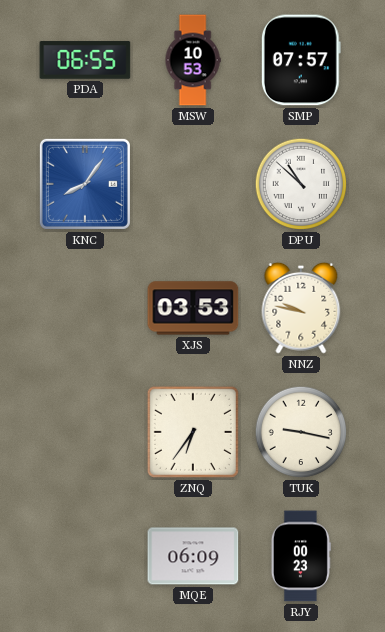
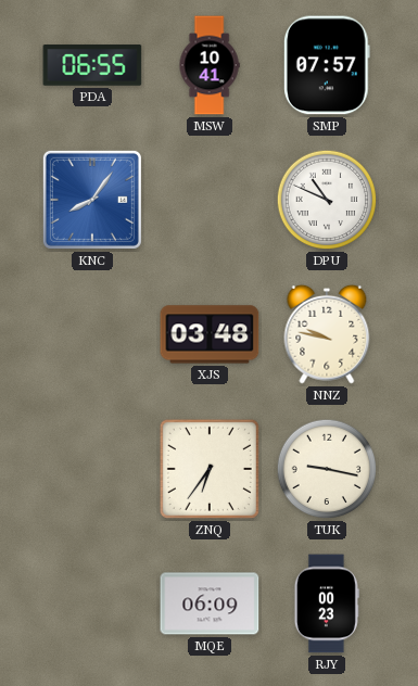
MSW: 10:53 -> 10:41
DPU: 10:52 -> 10:49
XJS: 03:53 -> 03:48
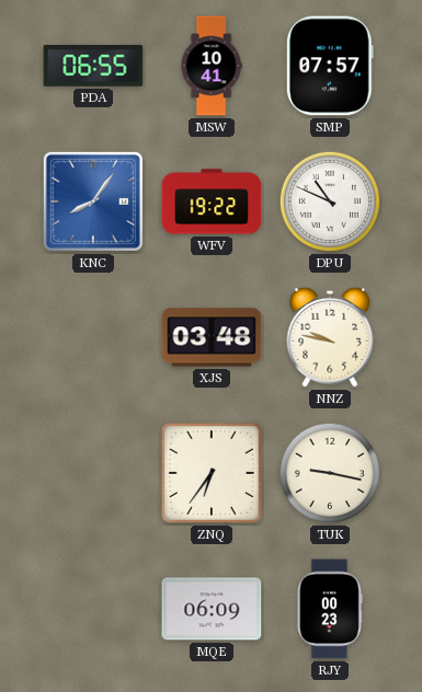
WFV: none -> 19:22
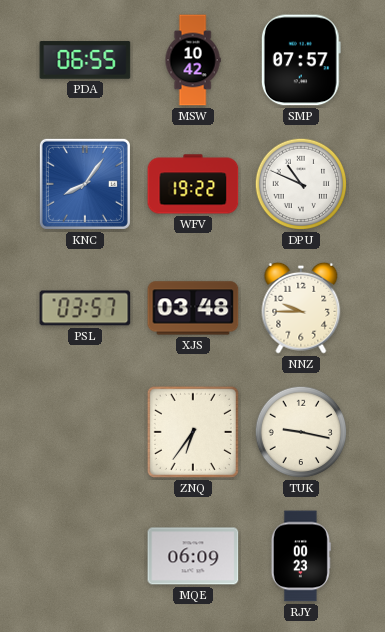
MSW: 10:41 -> 10:42
PSL: none -> 03:57
NNZ: 9:47 -> 9:45
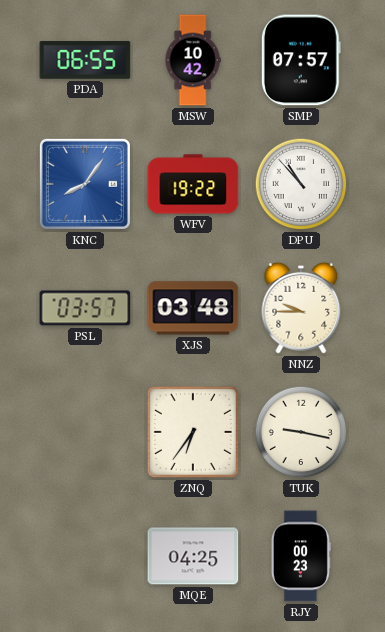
DPU: 10:49 -> 10:53
MQE: 06:09 -> 04:25
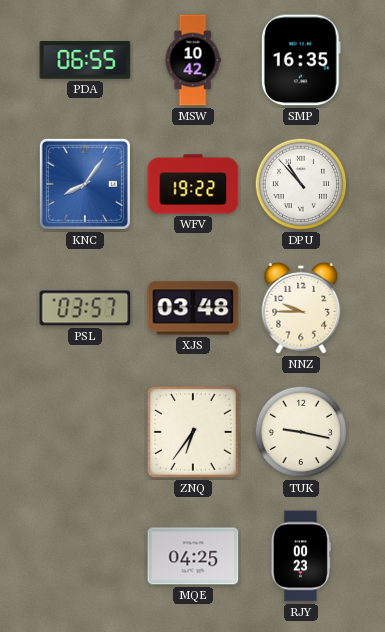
SMP: 07:57 -> 16:35
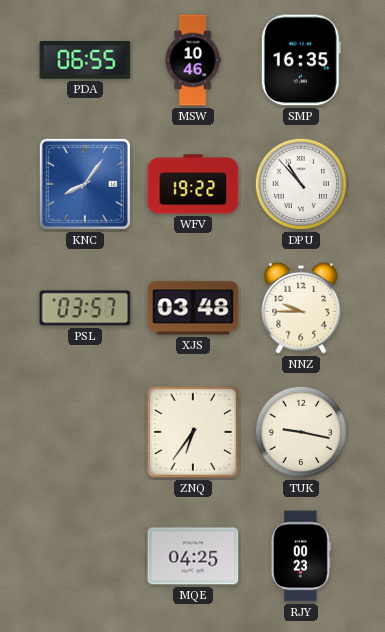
MSW: 10:42 -> 10:46
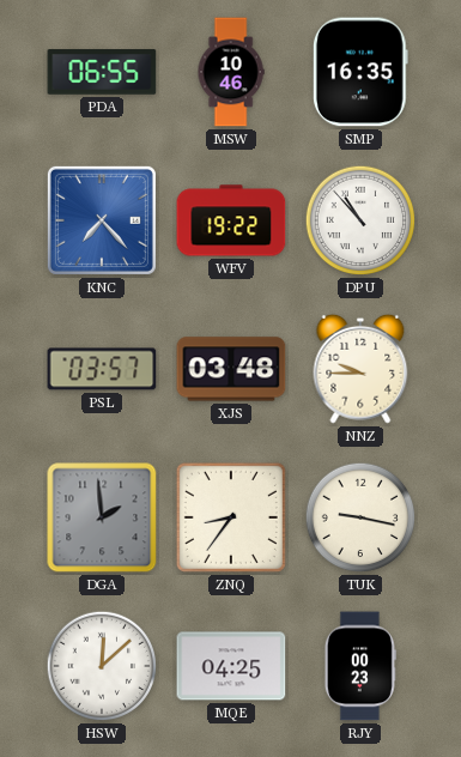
KNC: 8:06 -> 7:23
DGA: none -> 1:59
ZNQ: 6:36 -> 8:36
HSW: none -> 12:08
